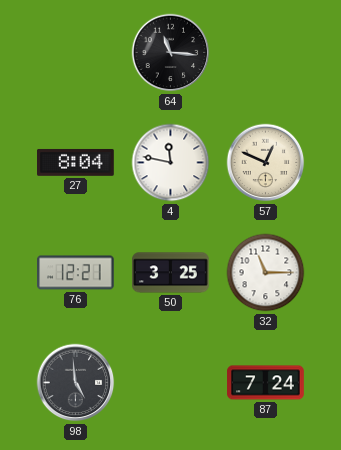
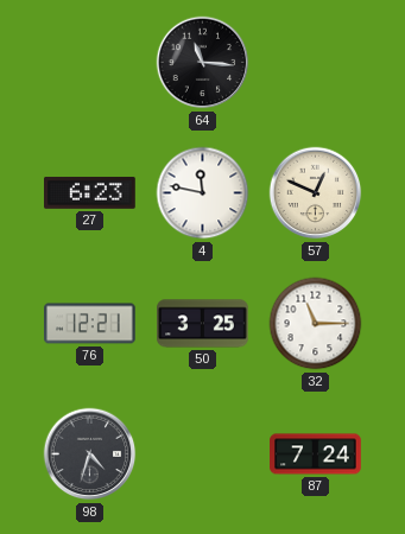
27: 8:04 -> 6:23
98: 4:59 -> 4:33
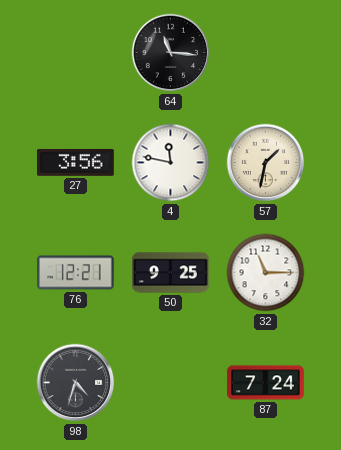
27: 6:23 -> 3:56
57: 12:49 -> 1:32
50: 3:25 -> 9:25
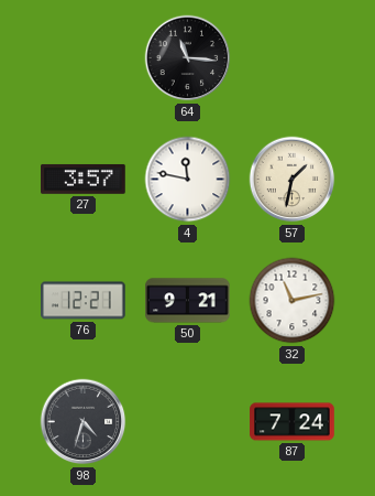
27: 3:56 -> 3:57
50: 9:25 -> 9:21
32: 11:15 -> 11:13
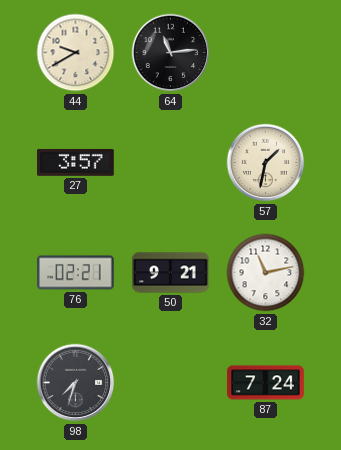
44: none -> 9:40
64: 11:16 -> 11:14
4: 11:47 -> none
76: 12:21 -> 02:21
98: 4:33 -> 7:33
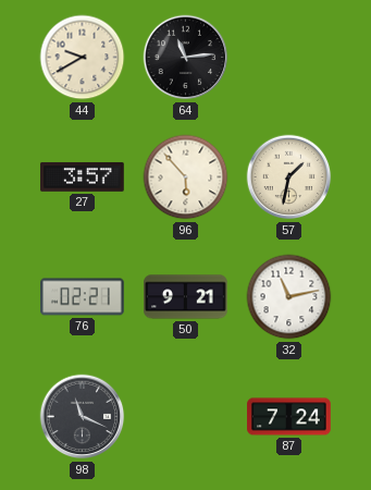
96: none -> 5:53
98: 7:33 -> 11:19
